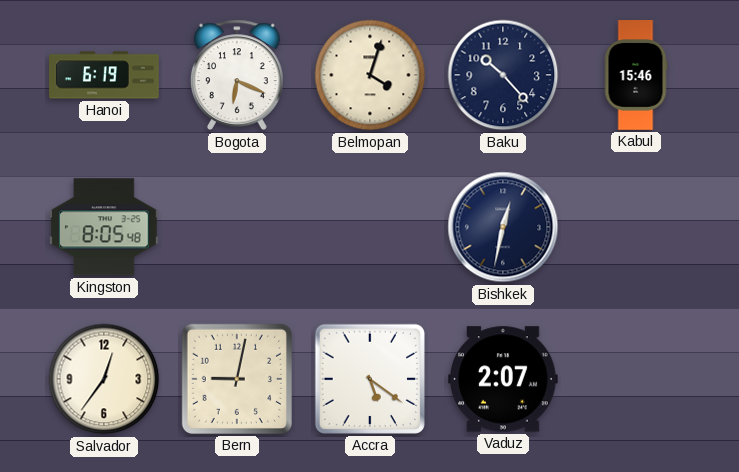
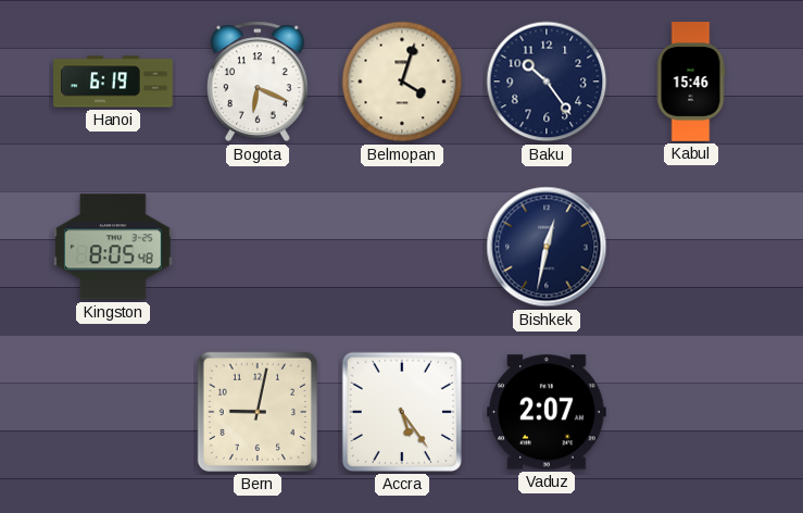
Baku: 10:23 -> 10:24
Salvador: 12:36 -> none
Accra: 5:21 -> 5:24
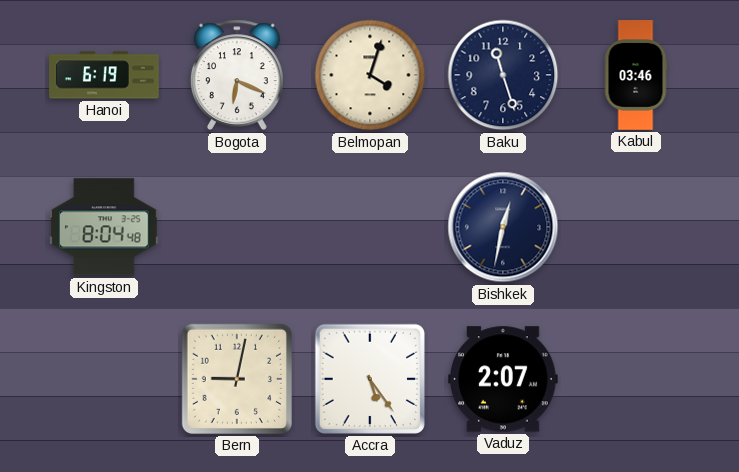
Baku: 10:24 -> 11:27
Kabul: 15:46 -> 03:46
Kingston: 8:05 -> 8:04
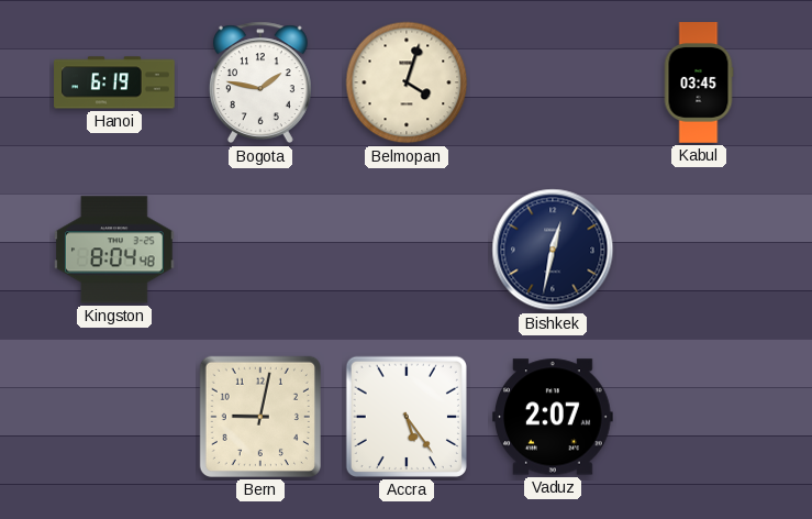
Bogota: 6:19 -> 1:47
Baku: 11:27 -> none
Kabul: 03:46 -> 03:45
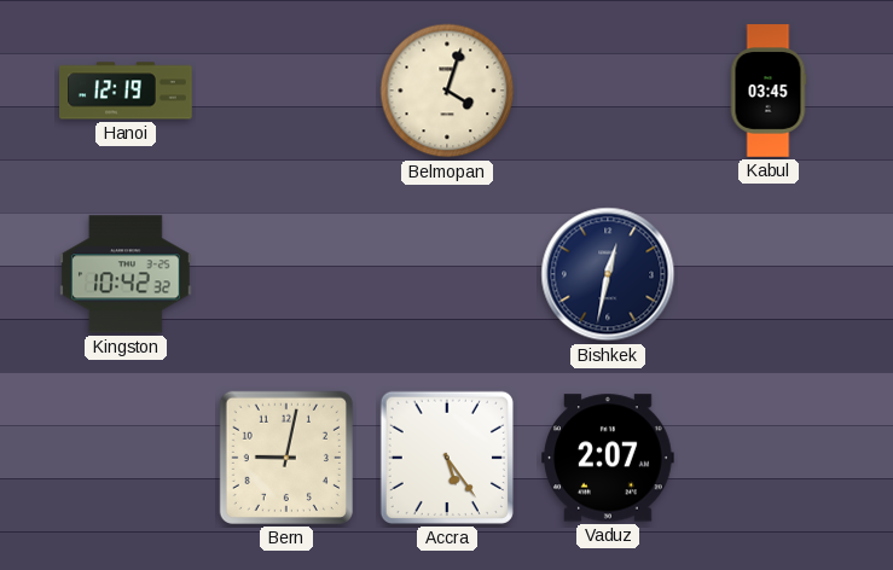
Hanoi: 6:19 -> 12:19
Bogota: 1:47 -> none
Kingston: 8:04 -> 10:42
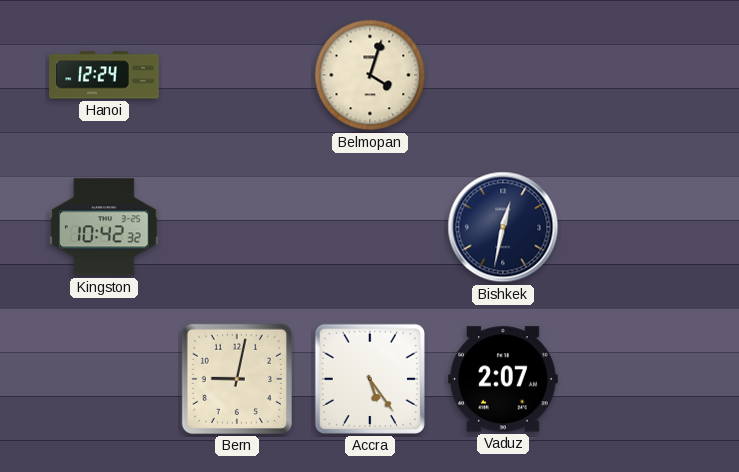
Hanoi: 12:19 -> 12:24
Kabul: 03:45 -> none
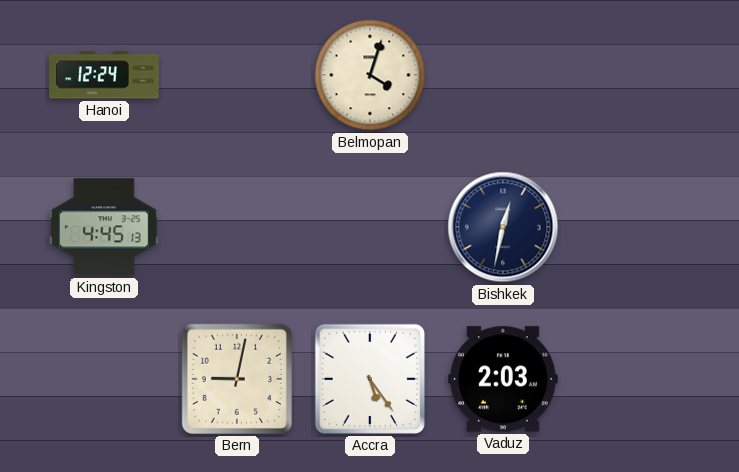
Kingston: 10:42 -> 4:45
Vaduz: 2:07 -> 2:03
